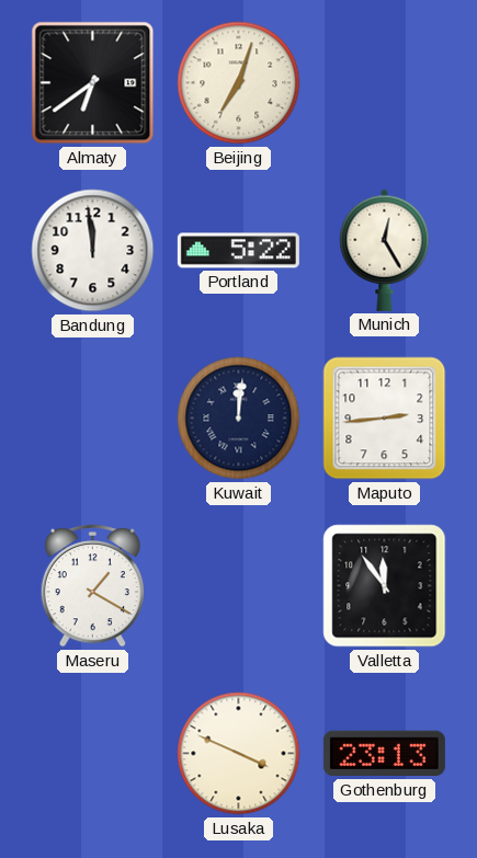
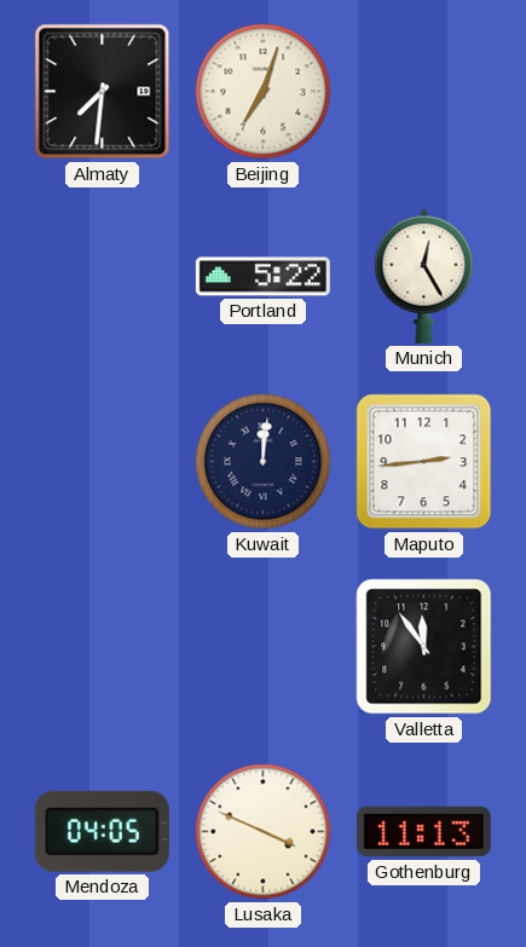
Almaty: 6:39 -> 7:31
Bandung: 11:59 -> none
Maseru: 1:20 -> none
Mendoza: none -> 04:05
Gothenburg: 23:13 -> 11:13
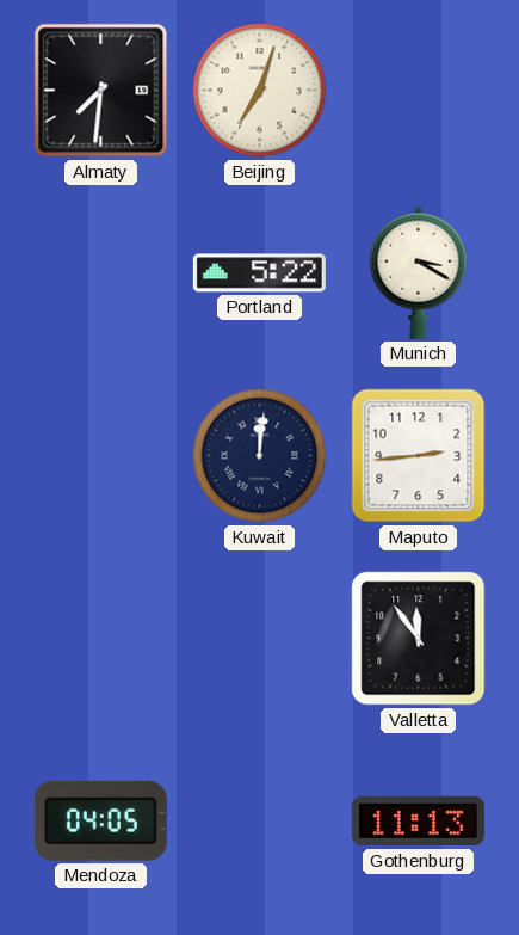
Munich: 12:25 -> 3:20
Lusaka: 3:49 -> none
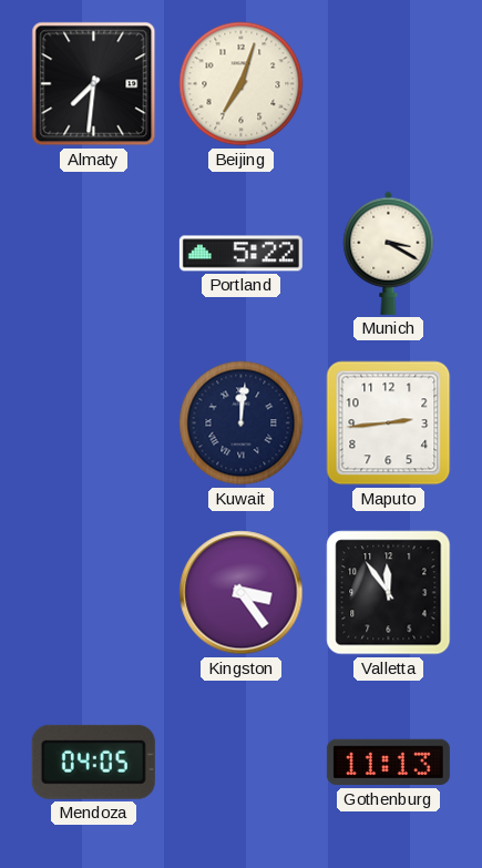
Kingston: none -> 3:24
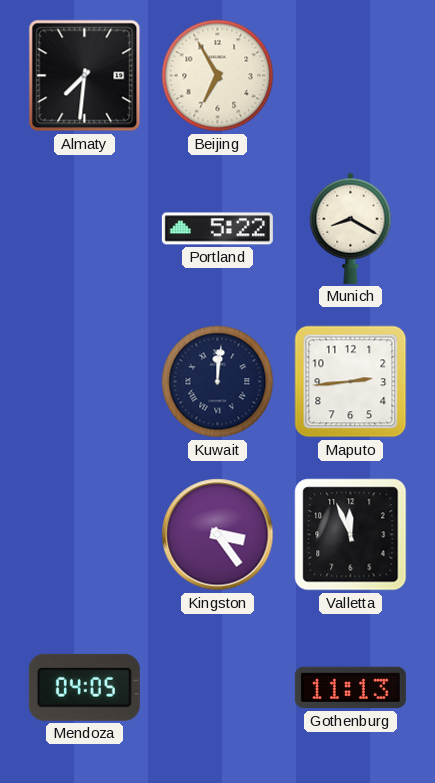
Beijing: 7:03 -> 6:55
Munich: 3:20 -> 8:20
Valletta: 11:54 -> 11:56
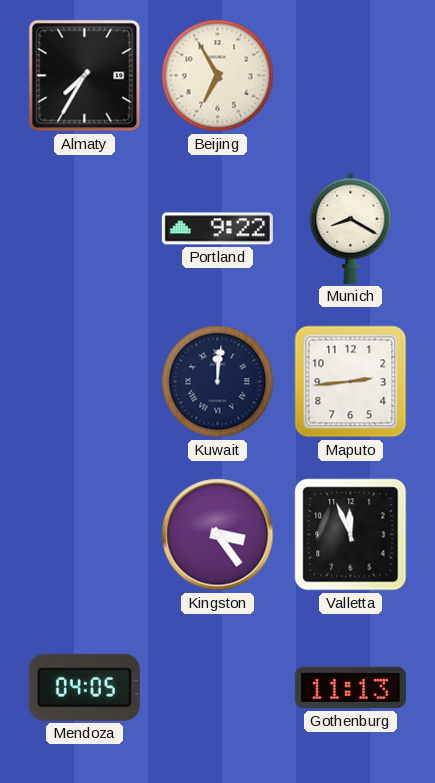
Almaty: 7:31 -> 7:35
Portland: 5:22 -> 9:22
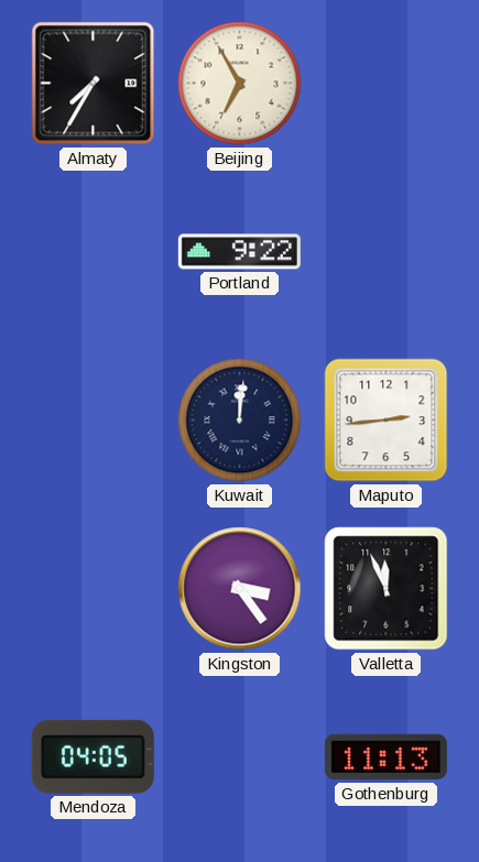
Munich: 8:20 -> none
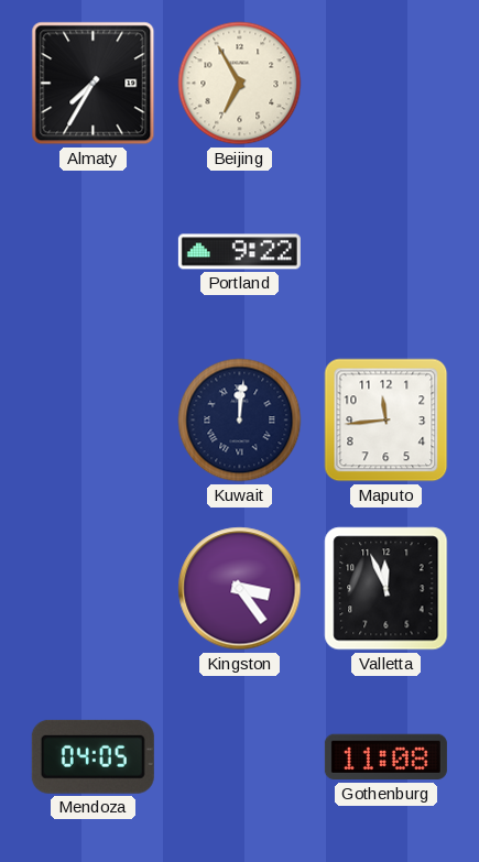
Maputo: 2:44 -> 11:44
Gothenburg: 11:13 -> 11:08
